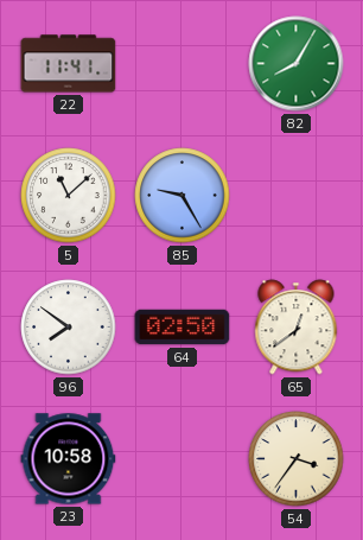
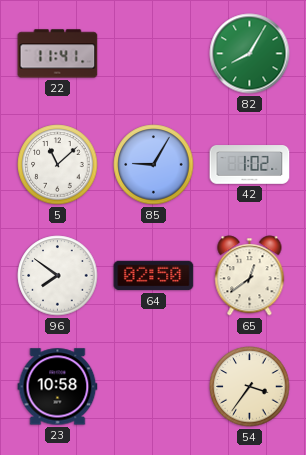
85: 9:25 -> 9:05
42: none -> 1:02
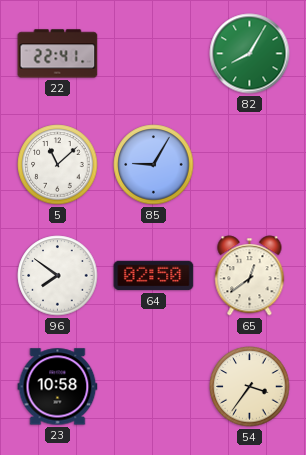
22: 11:41 -> 22:41
42: 1:02 -> none
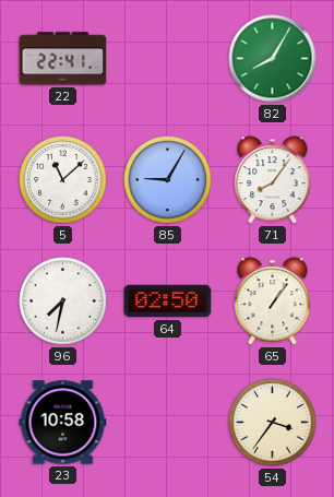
71: none -> 8:06
96: 7:51 -> 7:32
65: 12:39 -> 1:06
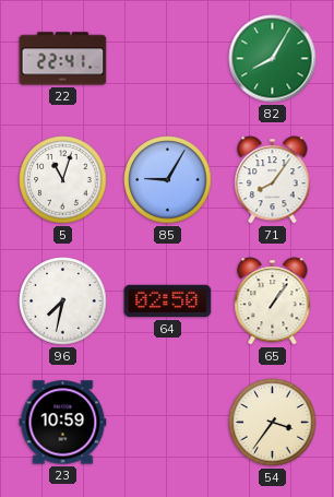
5: 11:08 -> 11:03
23: 10:58 -> 10:59
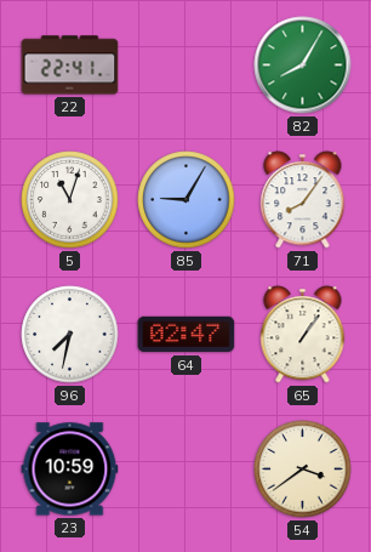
64: 02:50 -> 02:47
54: 3:36 -> 3:39
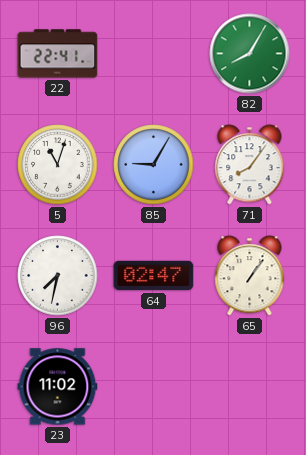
23: 10:59 -> 11:02
54: 3:39 -> none
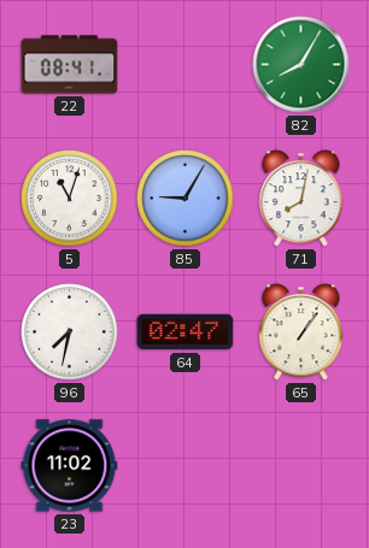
22: 22:41 -> 08:41
71: 8:06 -> 8:02
